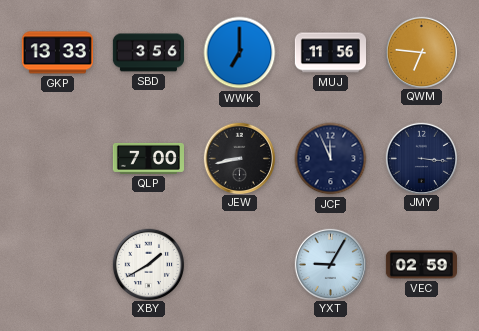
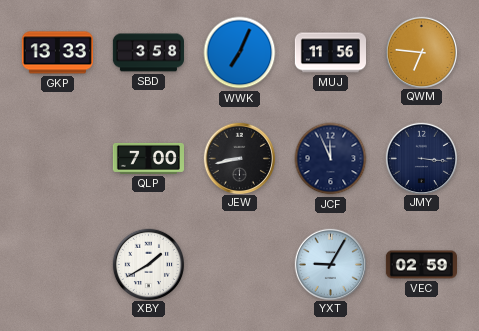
SBD: 3:56 -> 3:58
WWK: 7:00 -> 7:04
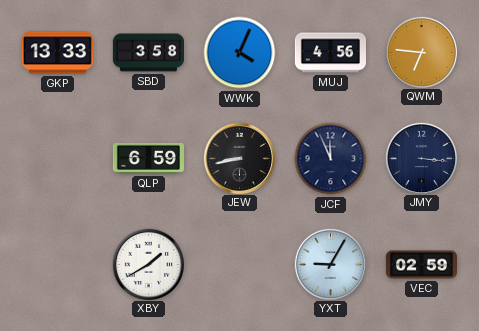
WWK: 7:04 -> 4:04
MUJ: 11:56 -> 4:56
QLP: 7:00 -> 6:59
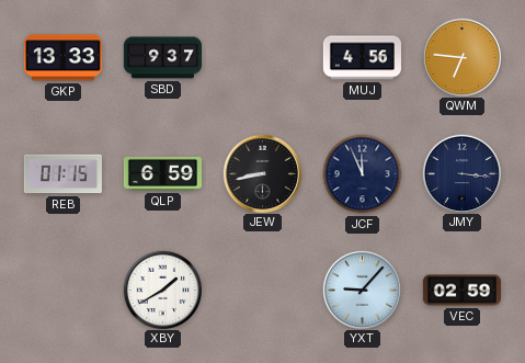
SBD: 3:58 -> 9:37
WWK: 4:04 -> none
REB: none -> 01:15
YXT: 9:05 -> 9:07
